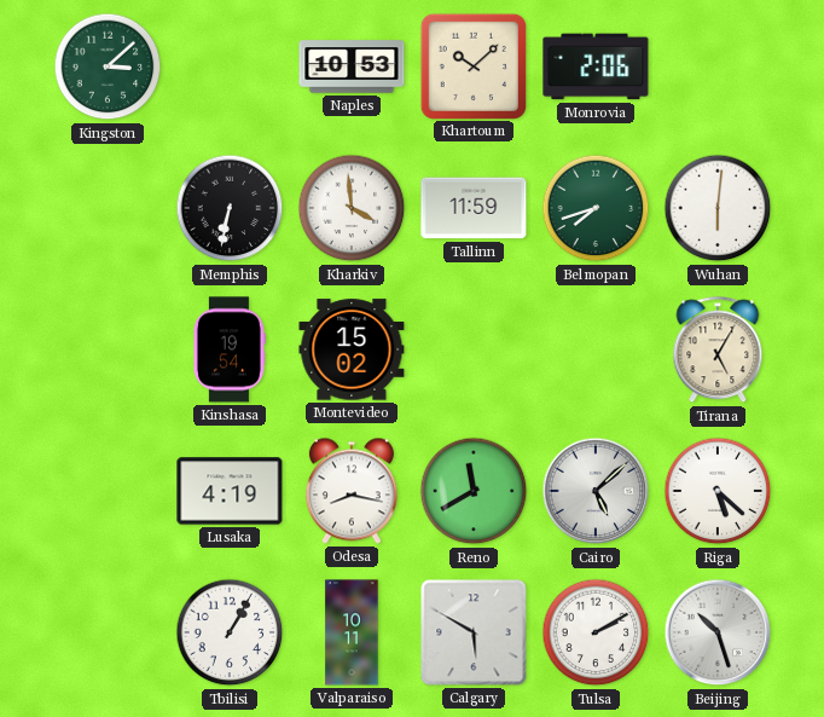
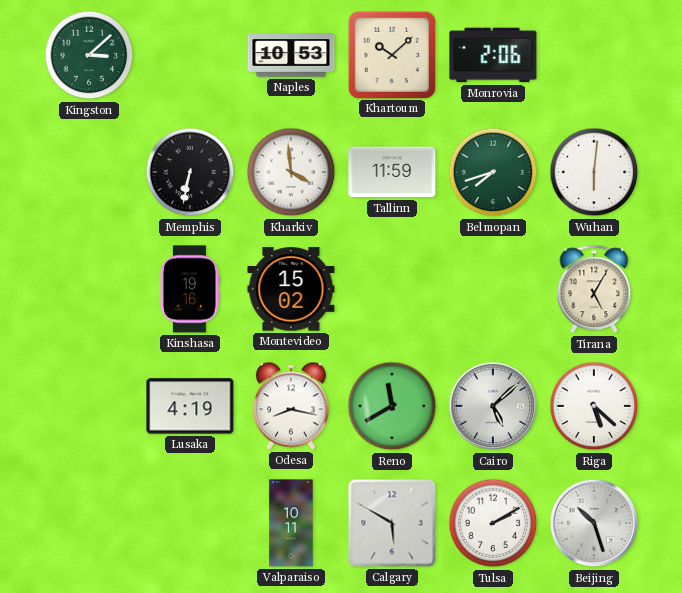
Kinshasa: 19:54 -> 19:16
Tbilisi: 1:05 -> none
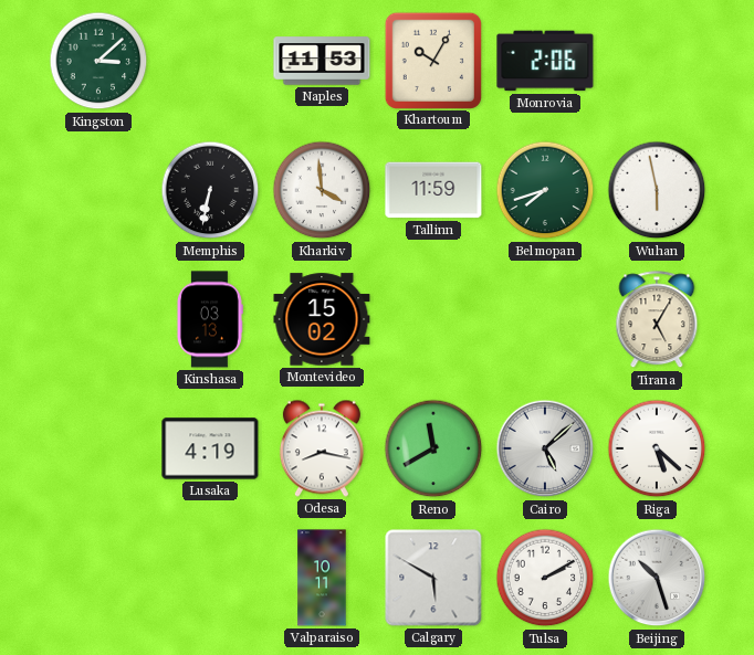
Naples: 10:53 -> 11:53
Khartoum: 10:08 -> 10:05
Wuhan: 6:01 -> 5:58
Kinshasa: 19:16 -> 03:13
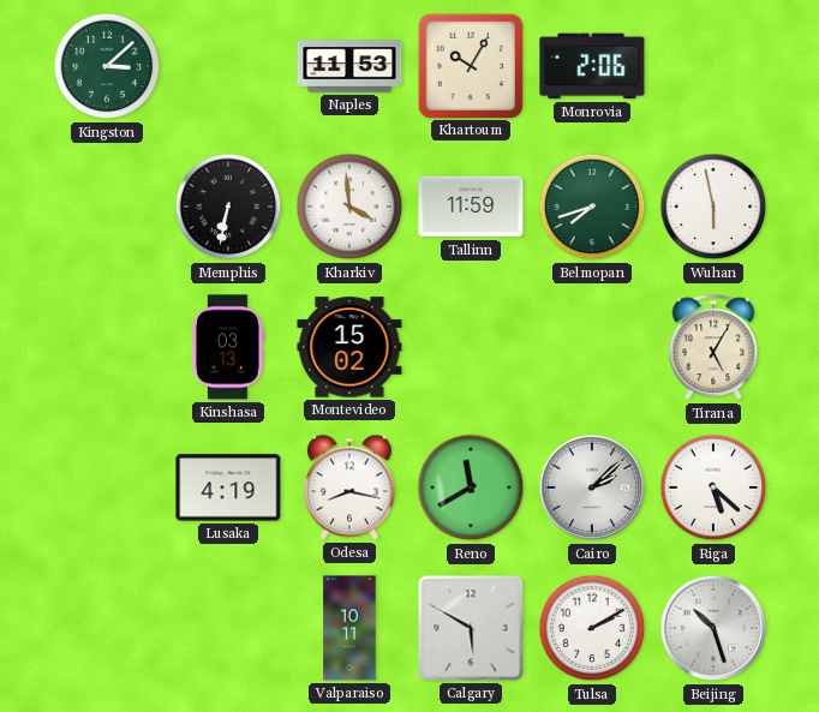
Cairo: 5:08 -> 2:08
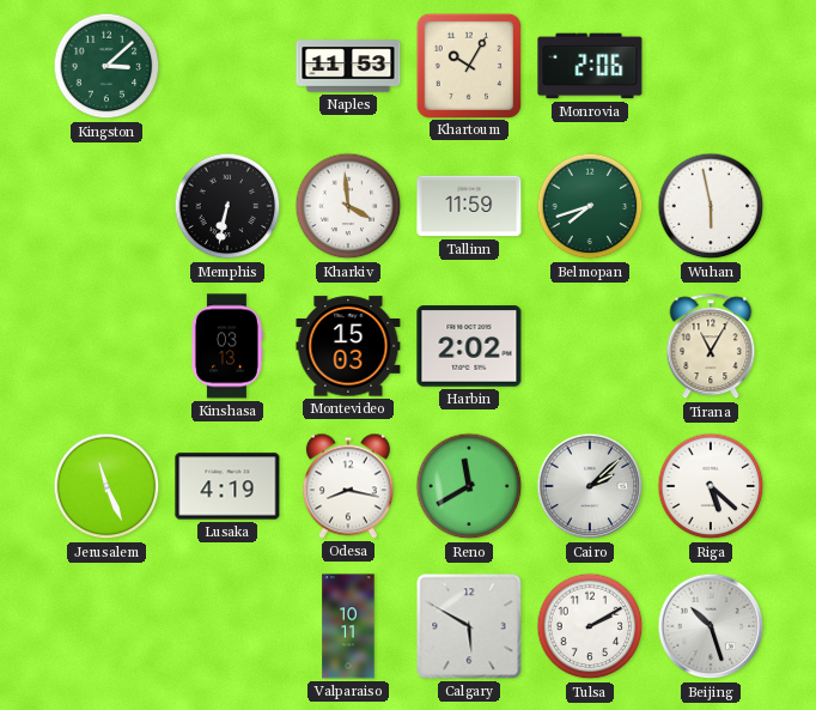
Montevideo: 15:02 -> 15:03
Harbin: none -> 2:02
Tirana: 5:05 -> 11:05
Jerusalem: none -> 11:26
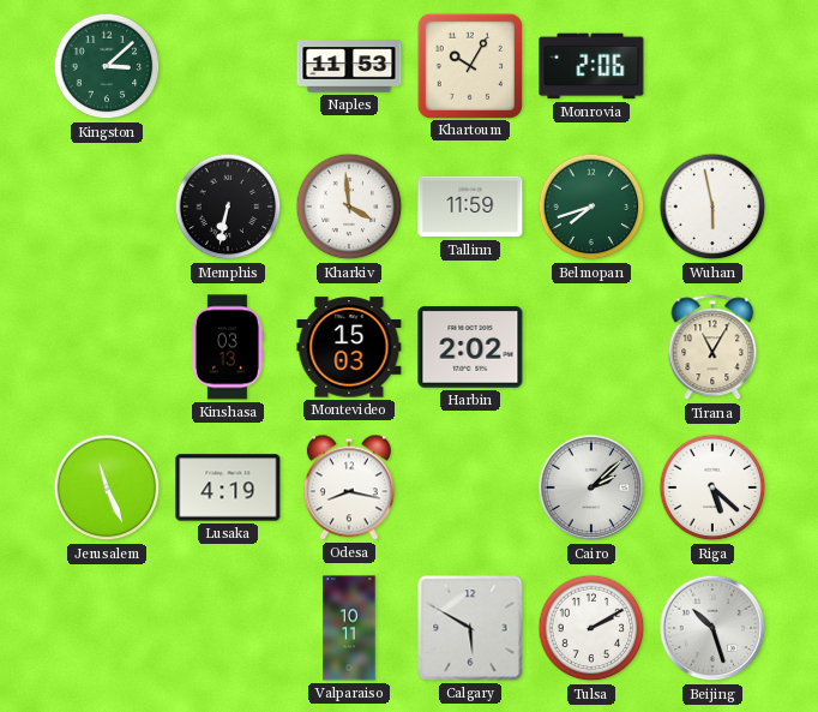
Reno: 11:40 -> none
